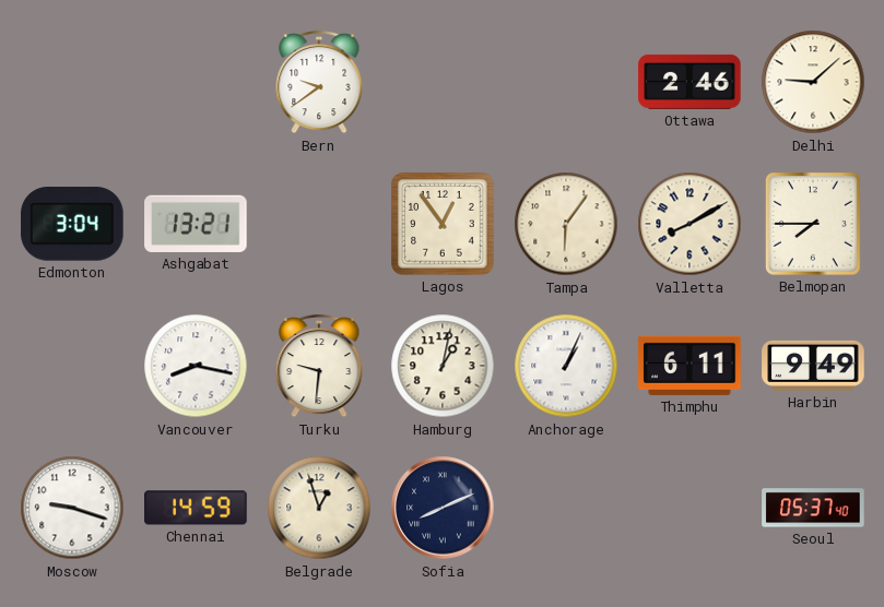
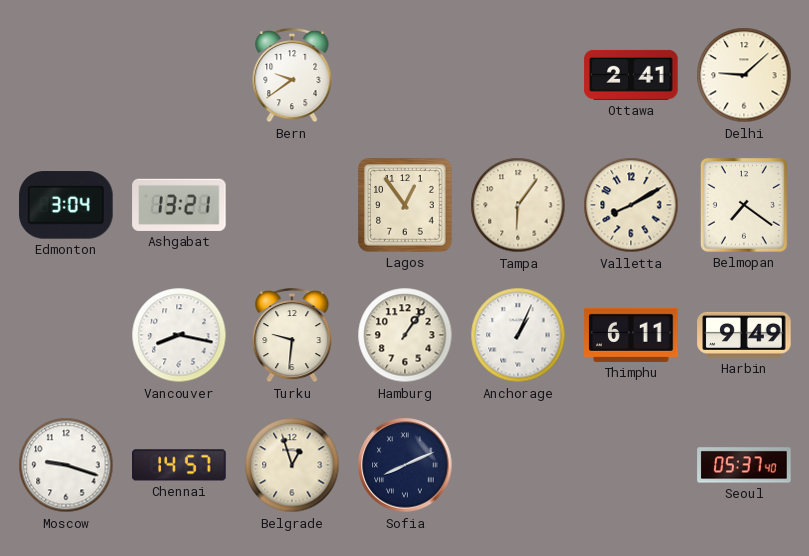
Ottawa: 2:46 -> 2:41
Belmopan: 7:45 -> 7:21
Hamburg: 1:02 -> 1:06
Chennai: 14:59 -> 14:57
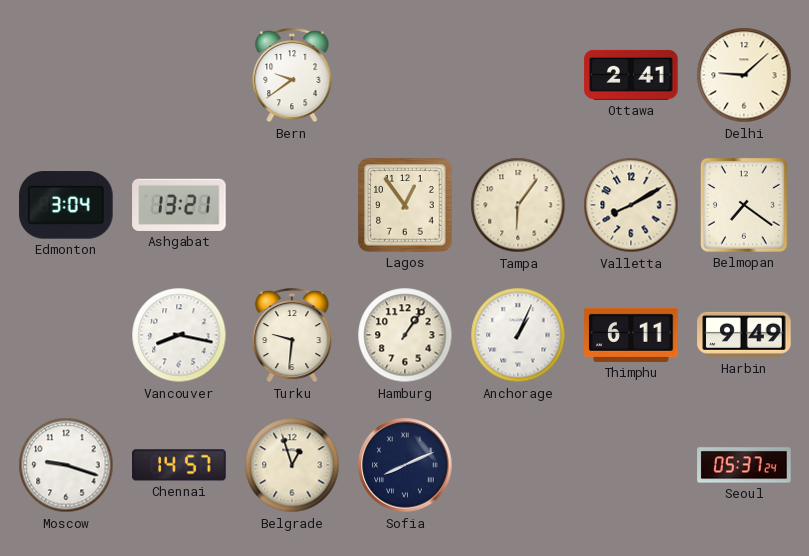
Seoul: 05:37:40 -> 05:37:24
